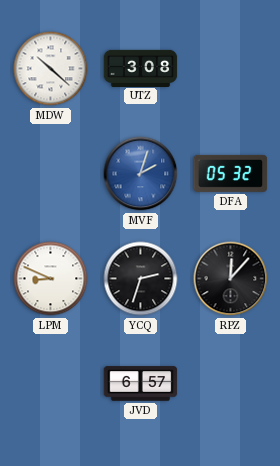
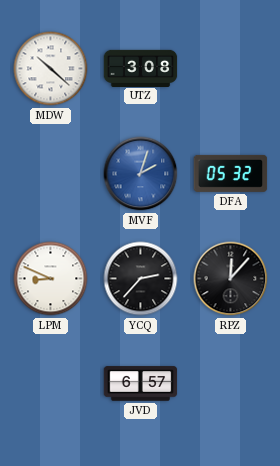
YCQ: 2:33 -> 2:37
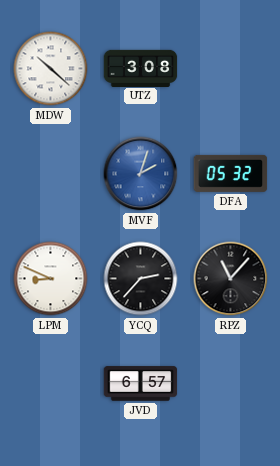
RPZ: 12:07 -> 11:07
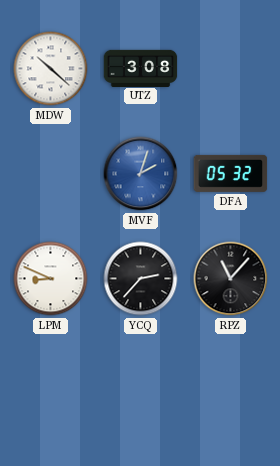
JVD: 6:57 -> none
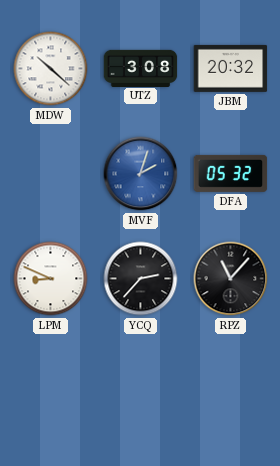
JBM: none -> 20:32
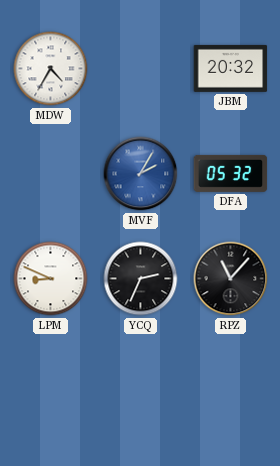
MDW: 10:22 -> 4:35
UTZ: 3:08 -> none
MVF: 2:03 -> 2:05
YCQ: 2:37 -> 2:34
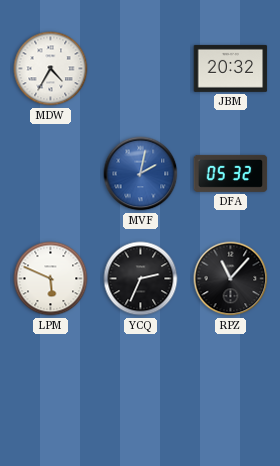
MVF: 2:05 -> 2:02
LPM: 8:49 -> 5:49
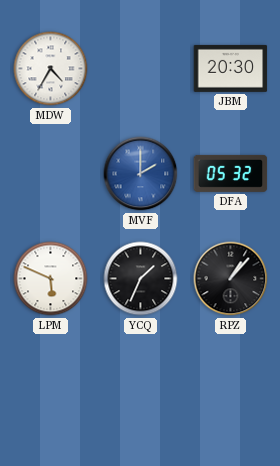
JBM: 20:32 -> 20:30
MVF: 2:02 -> 2:00
YCQ: 2:34 -> 1:34
RPZ: 11:07 -> 1:07
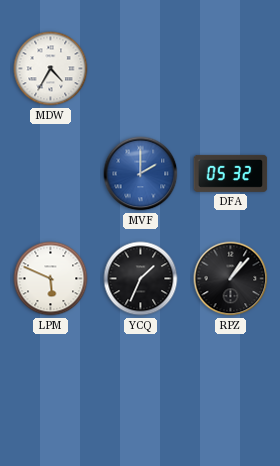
JBM: 20:30 -> none
